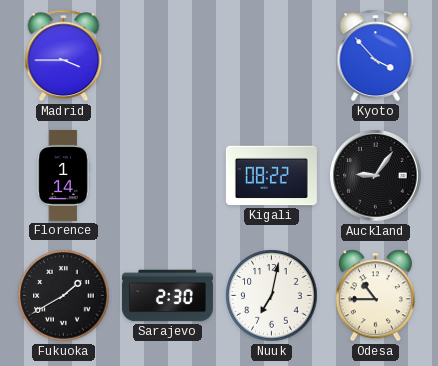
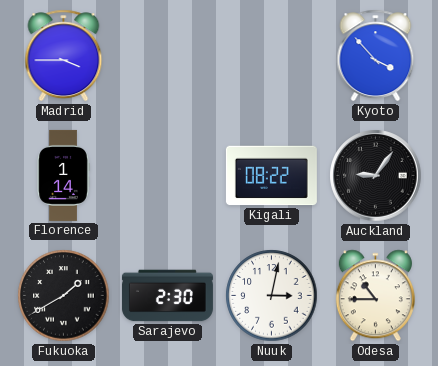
Nuuk: 7:02 -> 3:02
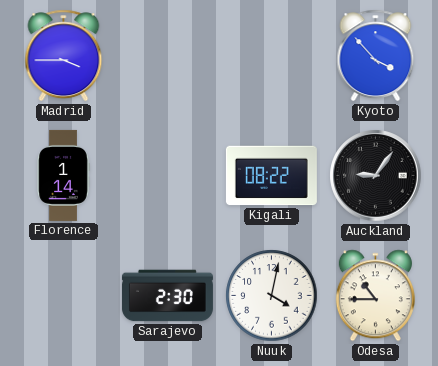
Fukuoka: 1:40 -> none
Nuuk: 3:02 -> 4:02
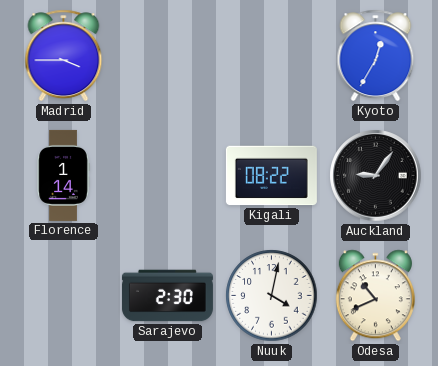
Kyoto: 3:53 -> 12:35
Odesa: 10:45 -> 10:41
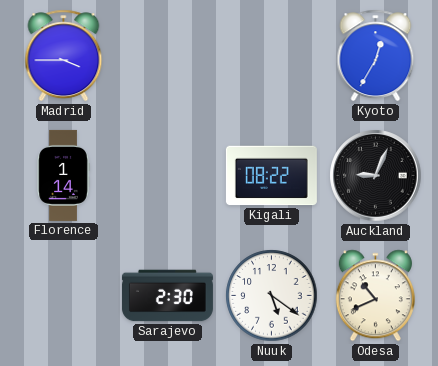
Auckland: 9:06 -> 9:04
Nuuk: 4:02 -> 5:21
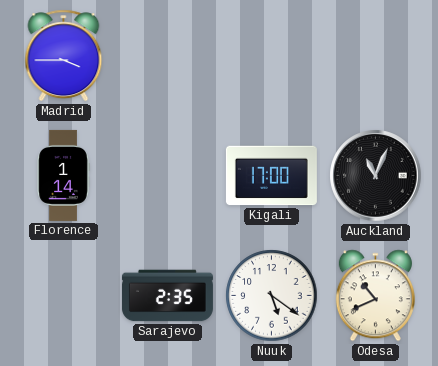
Kyoto: 12:35 -> none
Kigali: 08:22 -> 17:00
Auckland: 9:04 -> 11:04
Sarajevo: 2:30 -> 2:35
